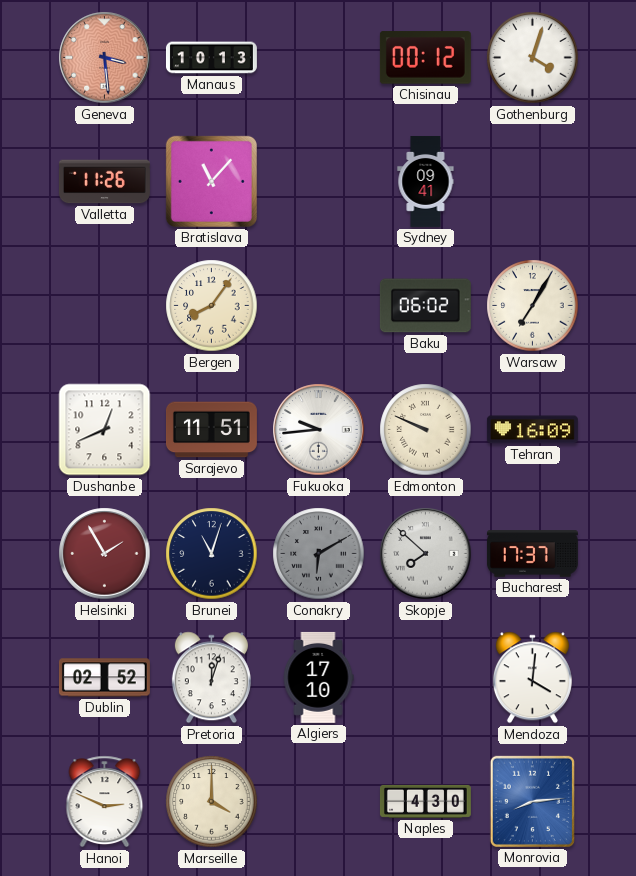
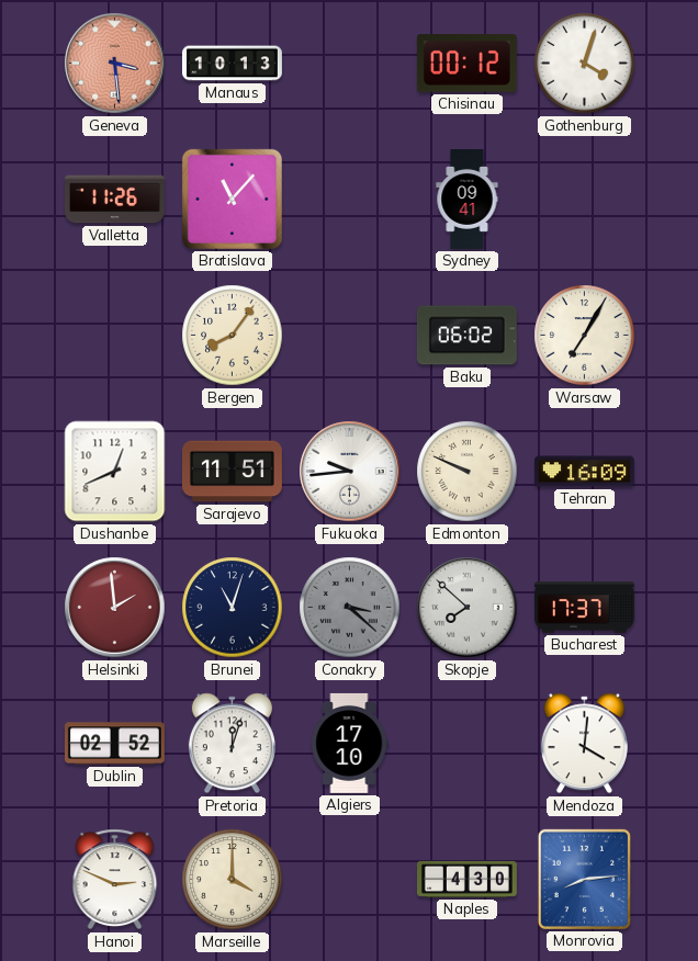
Helsinki: 1:55 -> 1:59
Conakry: 6:10 -> 3:22
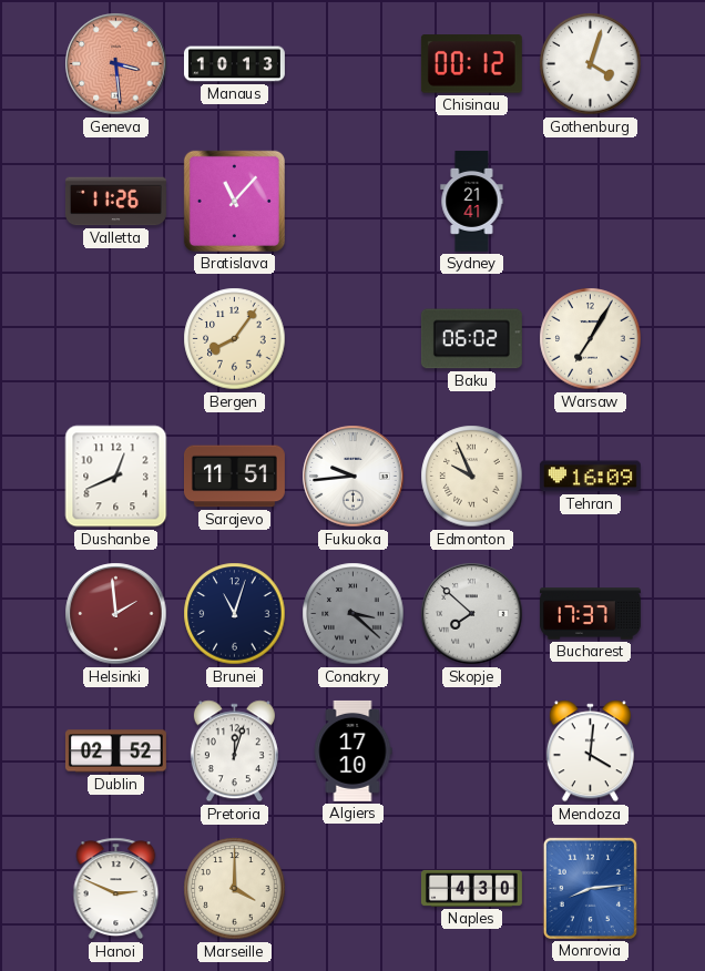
Sydney: 09:41 -> 21:41
Edmonton: 9:49 -> 9:56
